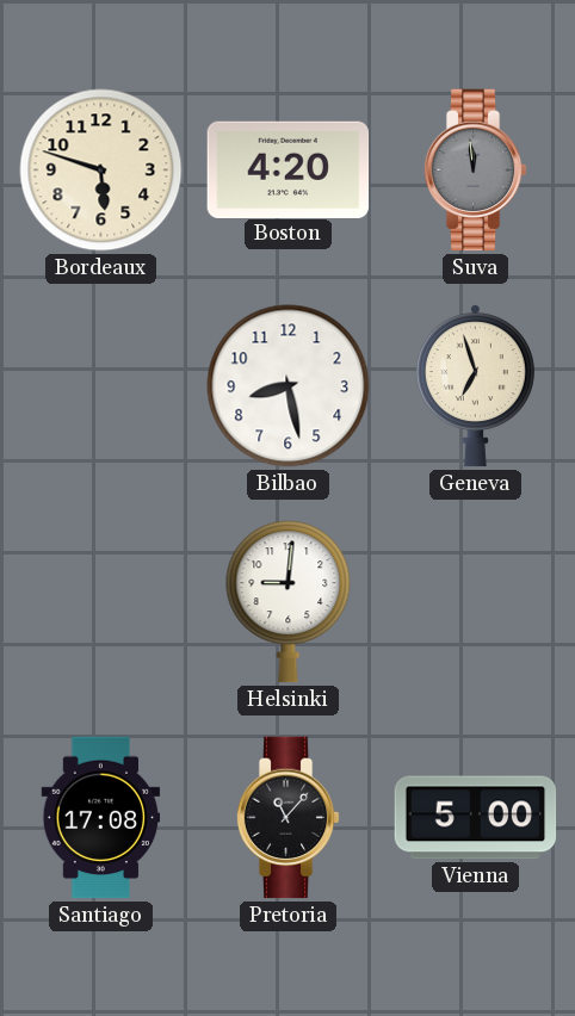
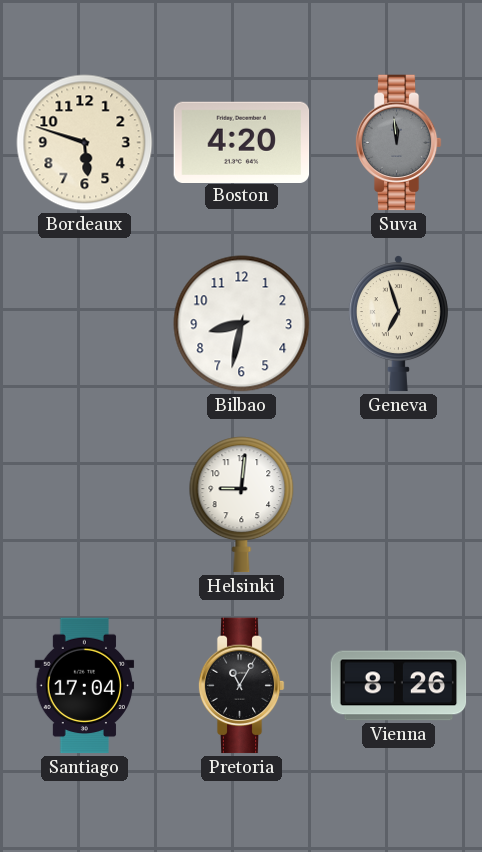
Bilbao: 8:28 -> 8:32
Santiago: 17:08 -> 17:04
Pretoria: 11:07 -> 11:05
Vienna: 5:00 -> 8:26
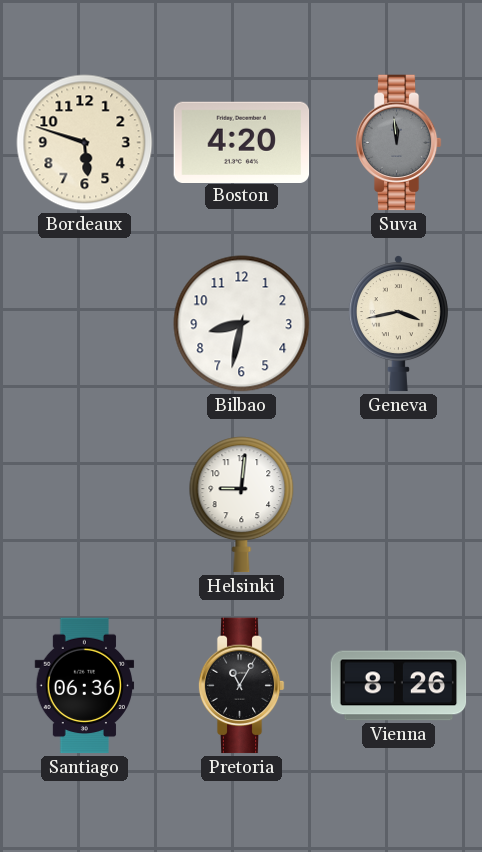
Geneva: 6:57 -> 3:43
Santiago: 17:04 -> 06:36
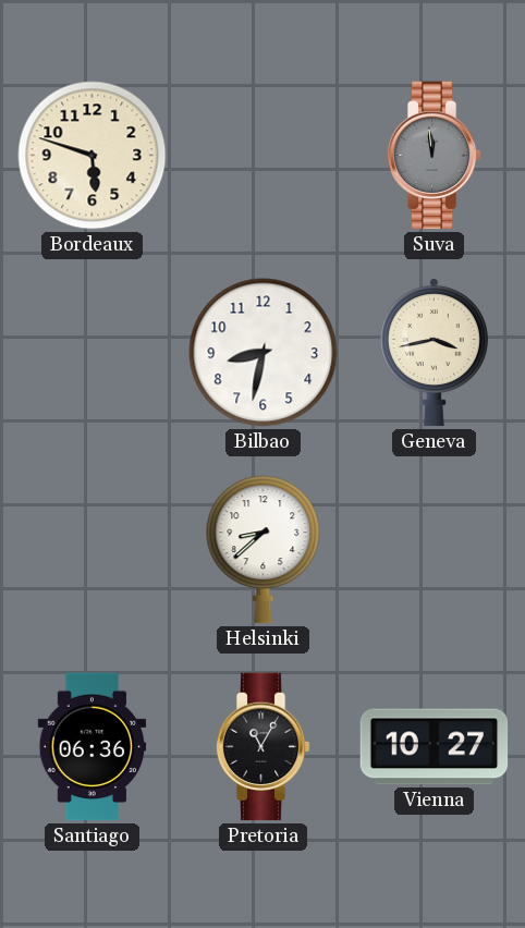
Boston: 4:20 -> none
Helsinki: 9:01 -> 8:38
Vienna: 8:26 -> 10:27
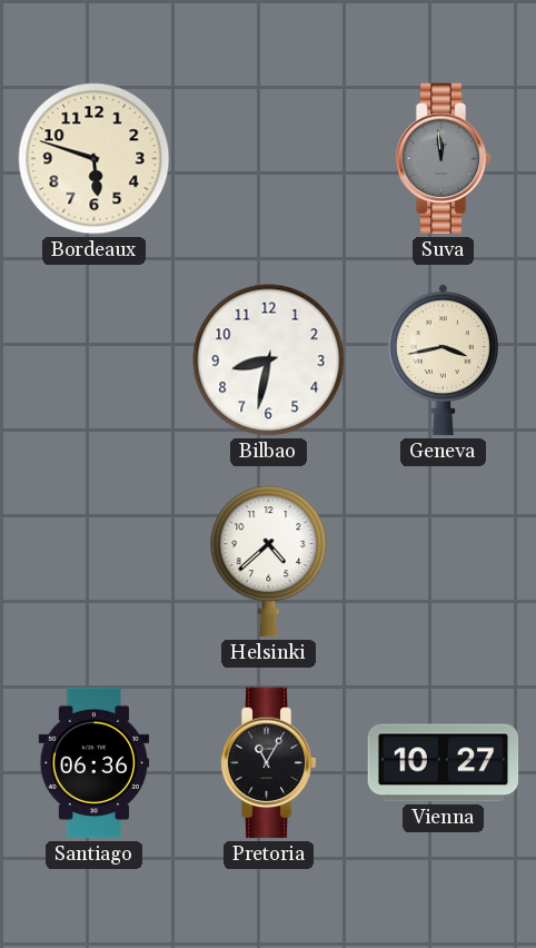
Helsinki: 8:38 -> 4:38
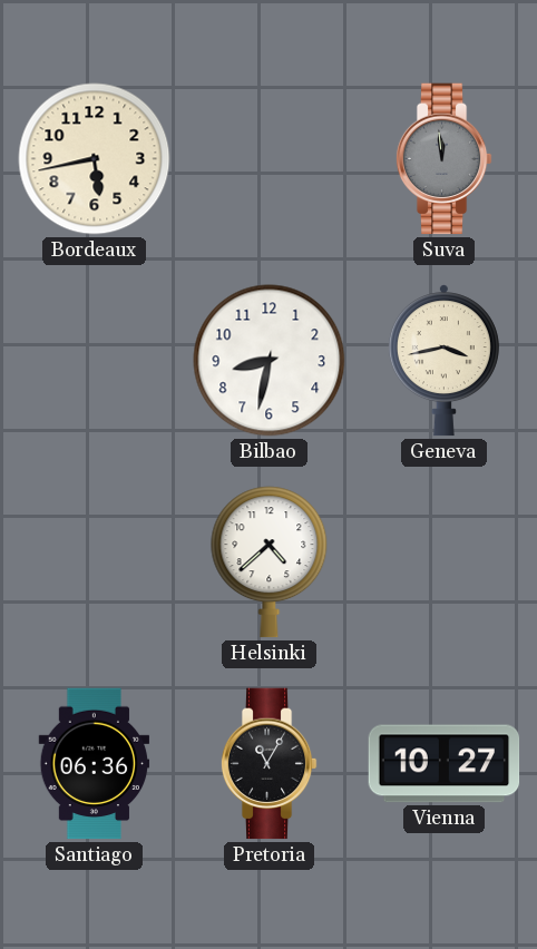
Bordeaux: 5:48 -> 5:43
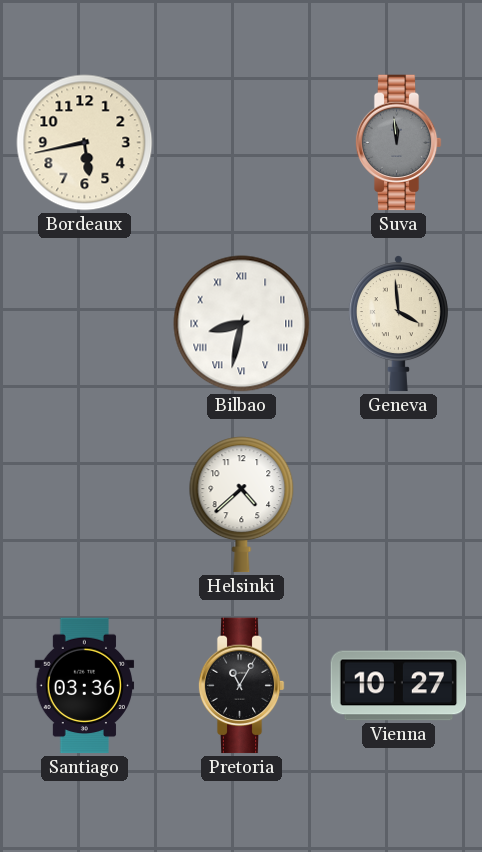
Bilbao numerals: Arabic -> Roman
Geneva: 3:43 -> 3:59
Santiago: 06:36 -> 03:36
